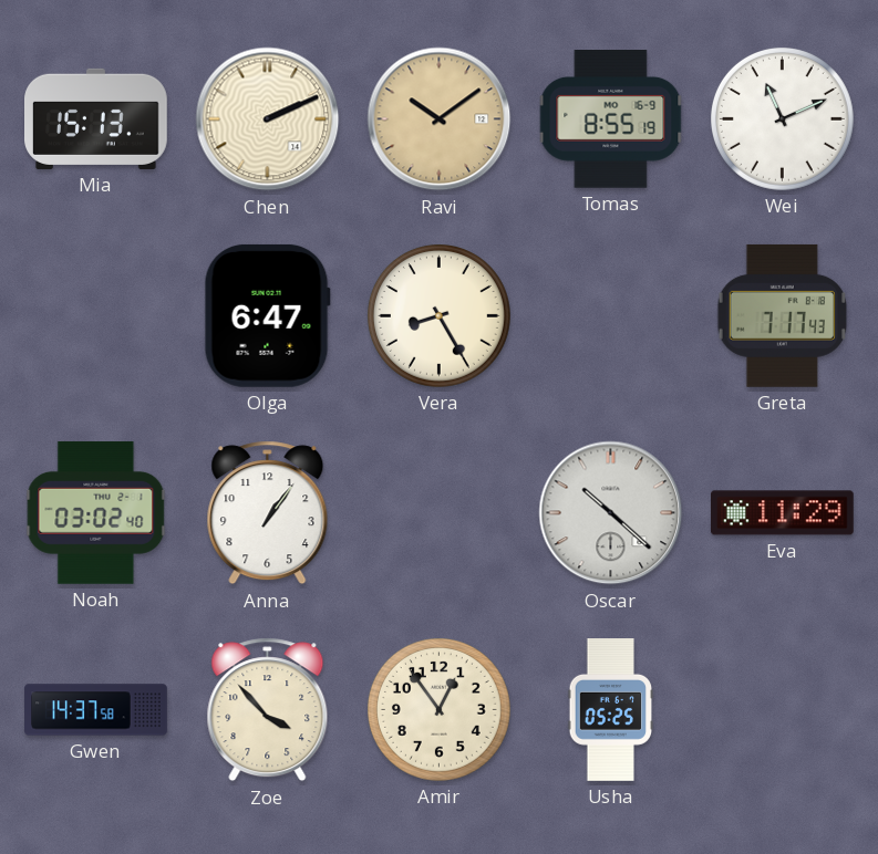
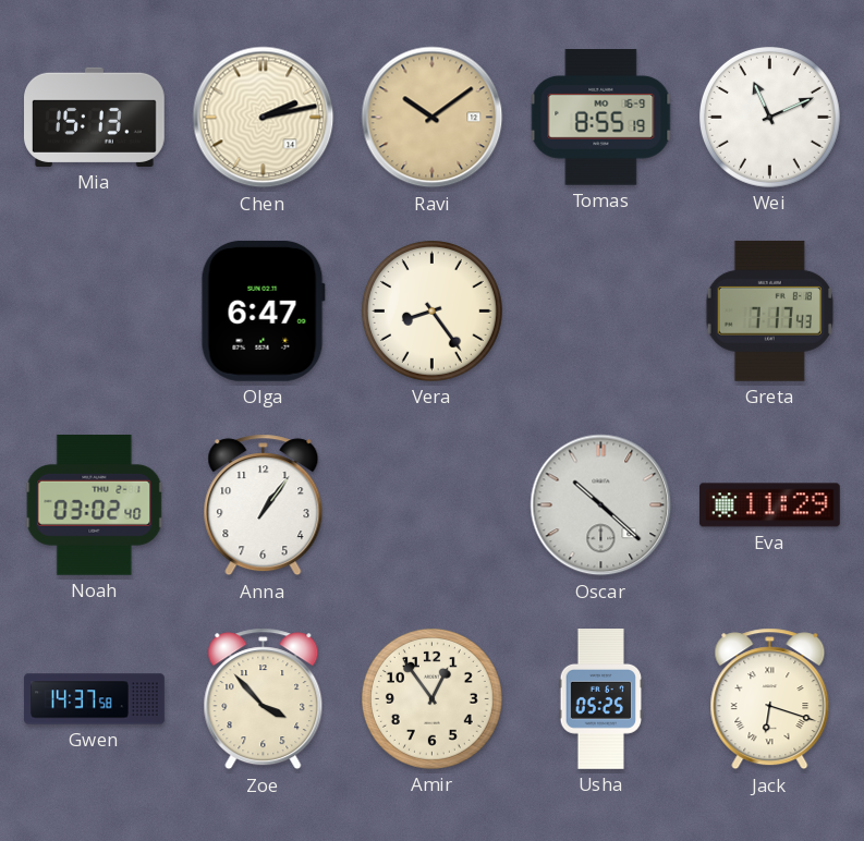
Chen: 2:11 -> 2:13
Vera: 8:25 -> 8:24
Jack: none -> 6:18
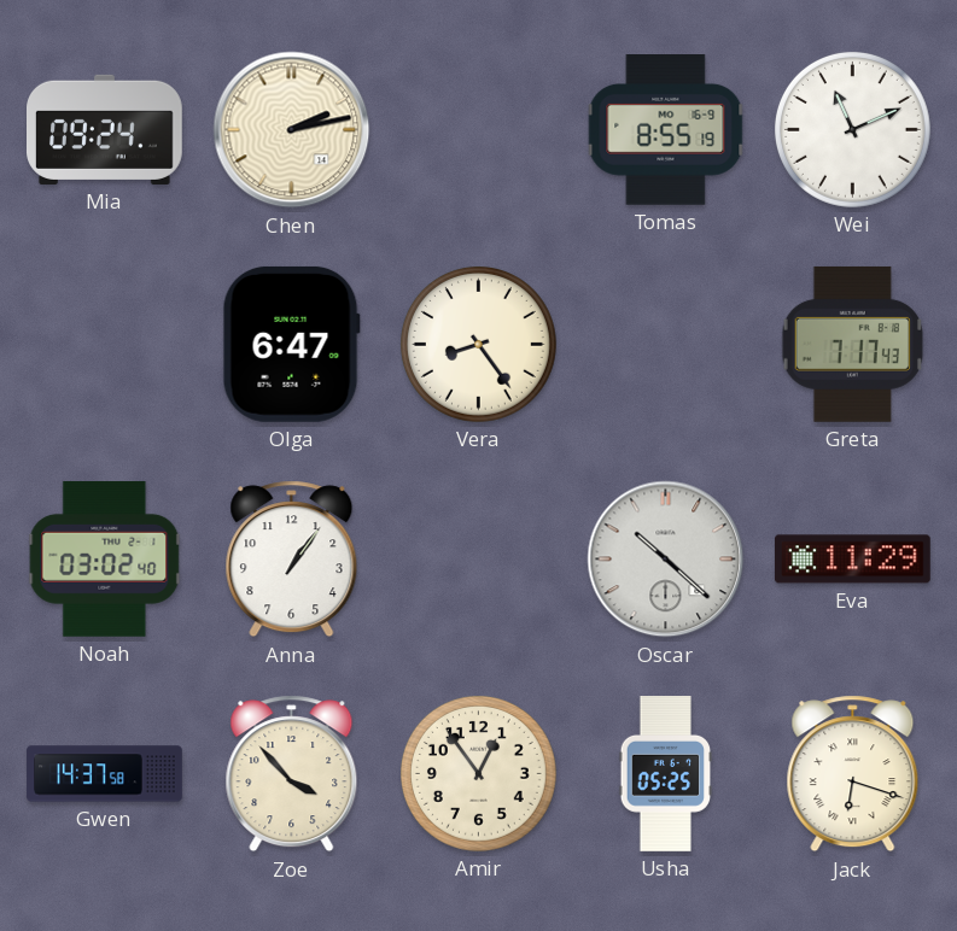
Mia: 15:13 -> 09:24
Ravi: 10:09 -> none
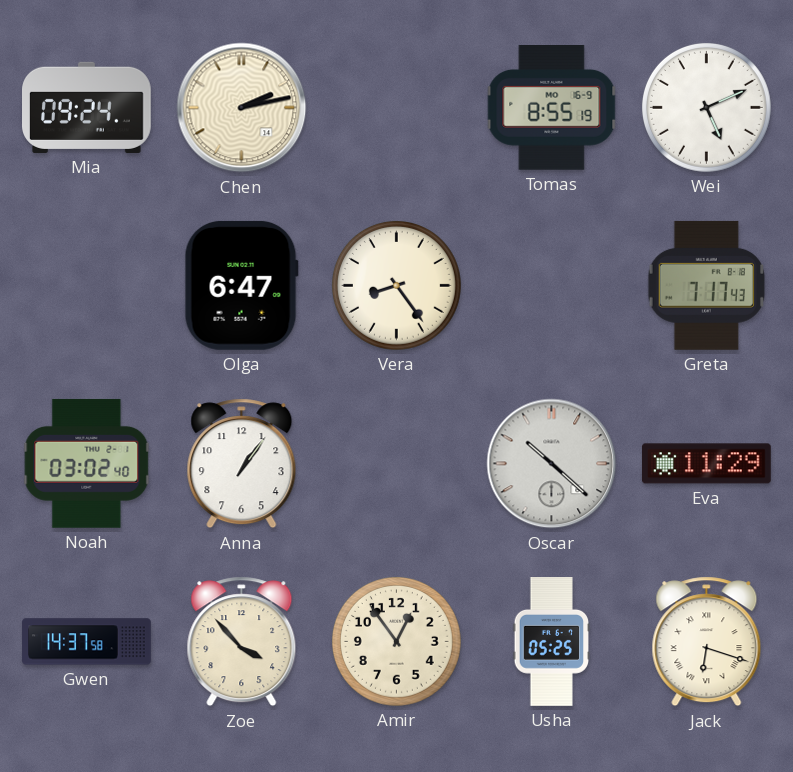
Wei: 11:11 -> 5:11
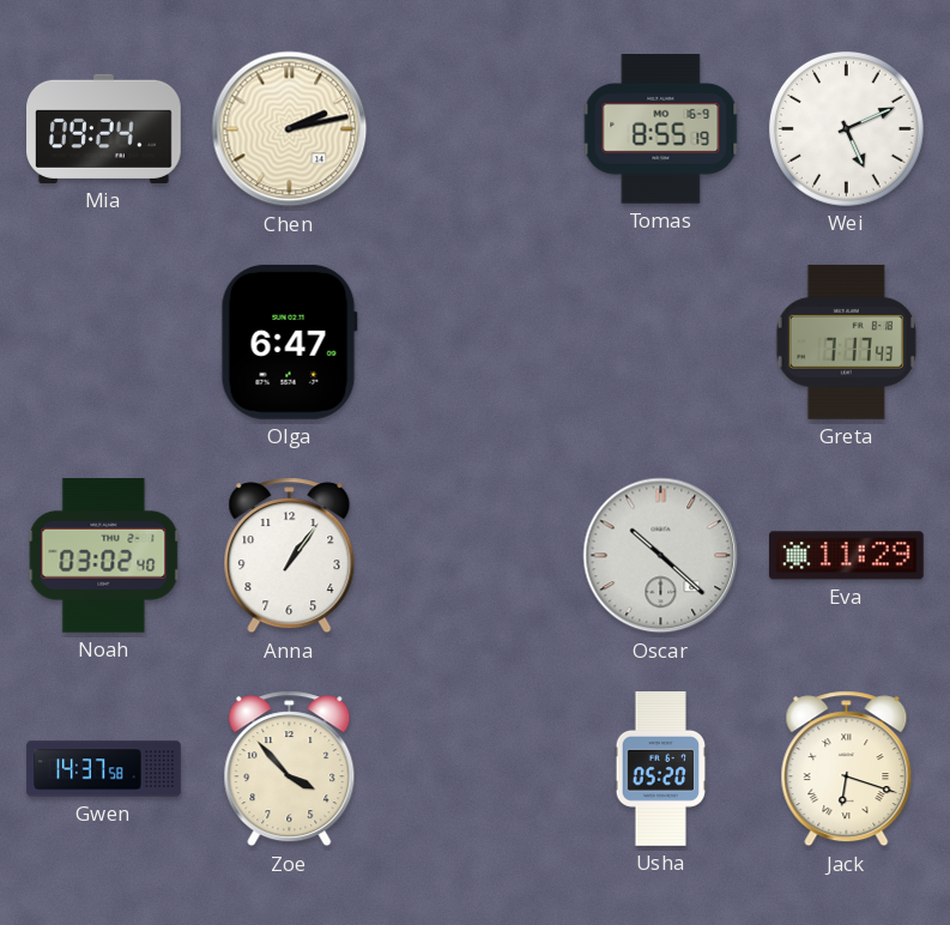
Vera: 8:24 -> none
Amir: 12:54 -> none
Usha: 05:25 -> 05:20
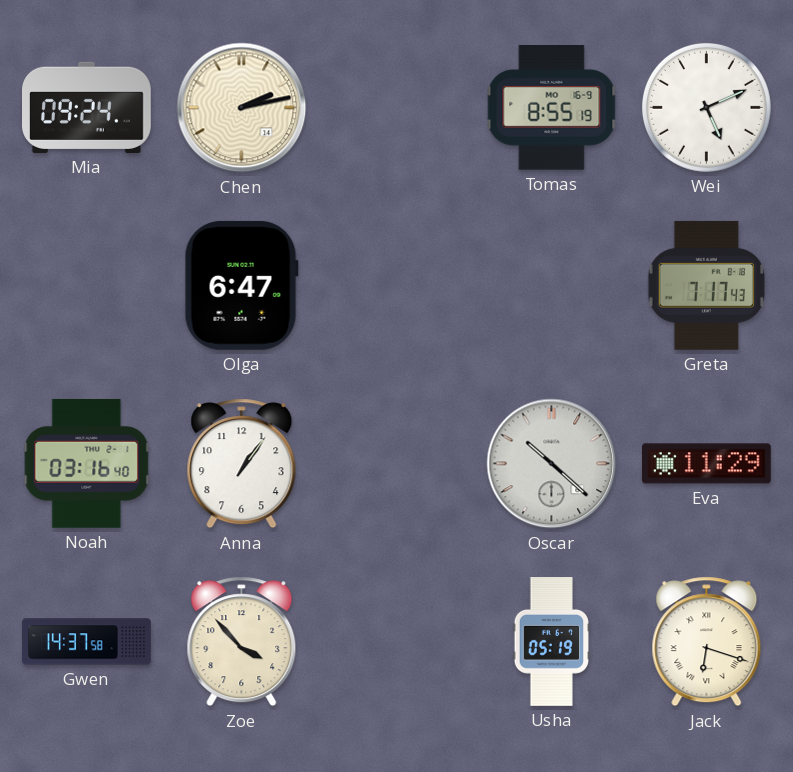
Noah: 03:02 -> 03:16
Usha: 05:20 -> 05:19
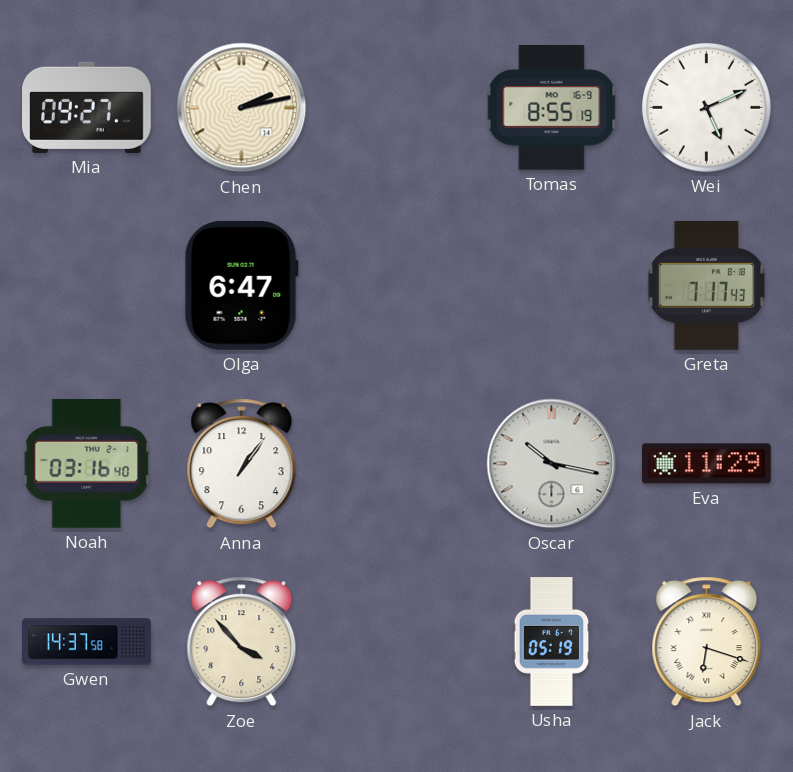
Mia: 09:24 -> 09:27
Oscar: 10:22 -> 10:17
